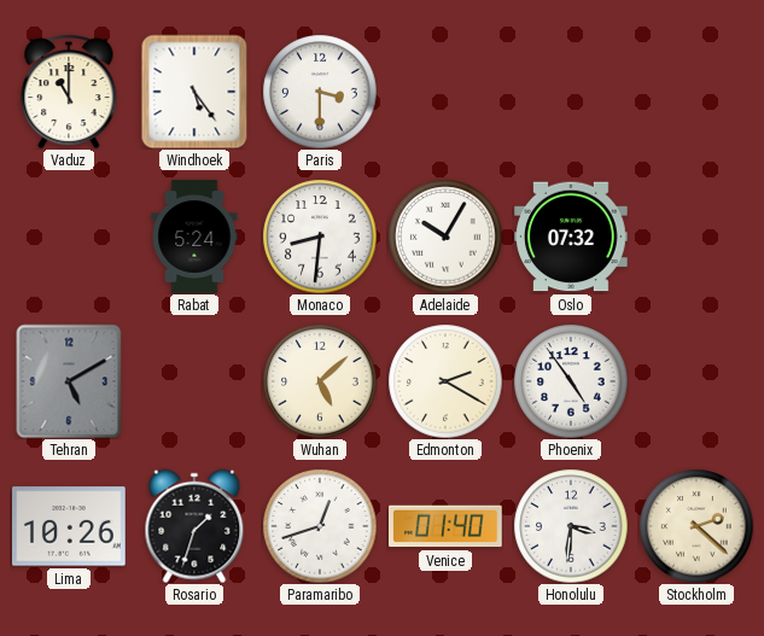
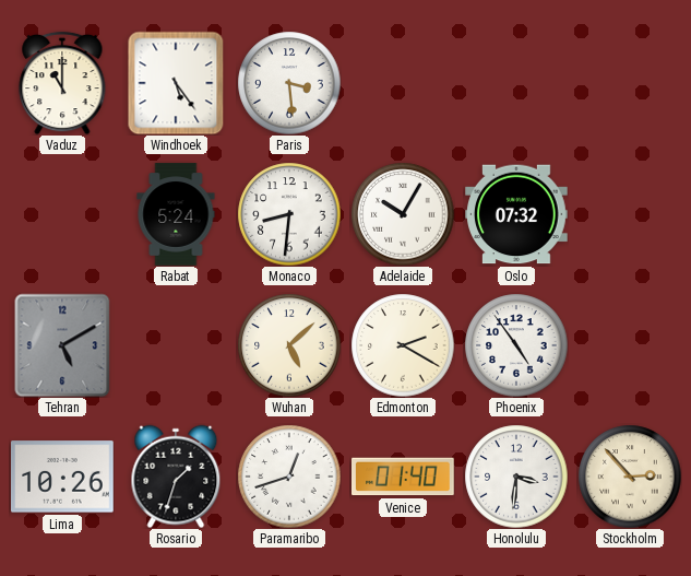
Paris: 3:30 -> 3:29
Stockholm: 2:22 -> 2:53
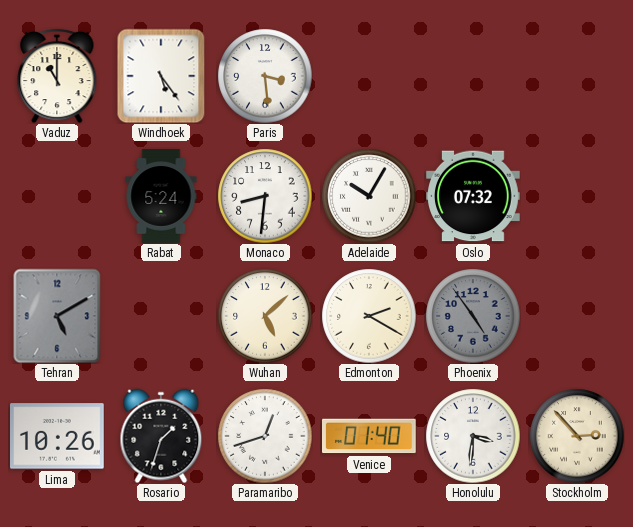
Phoenix dial: white -> grey
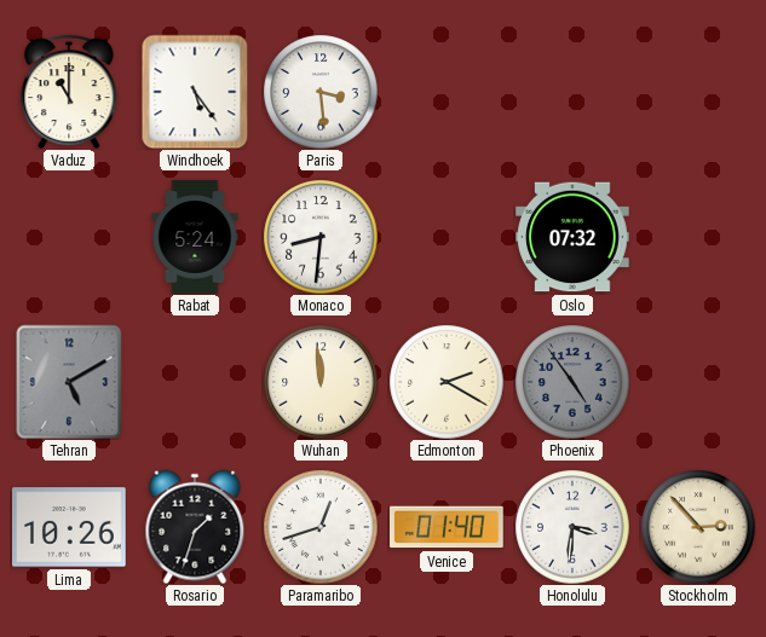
Adelaide: 10:05 -> none
Wuhan: 5:08 -> 11:59
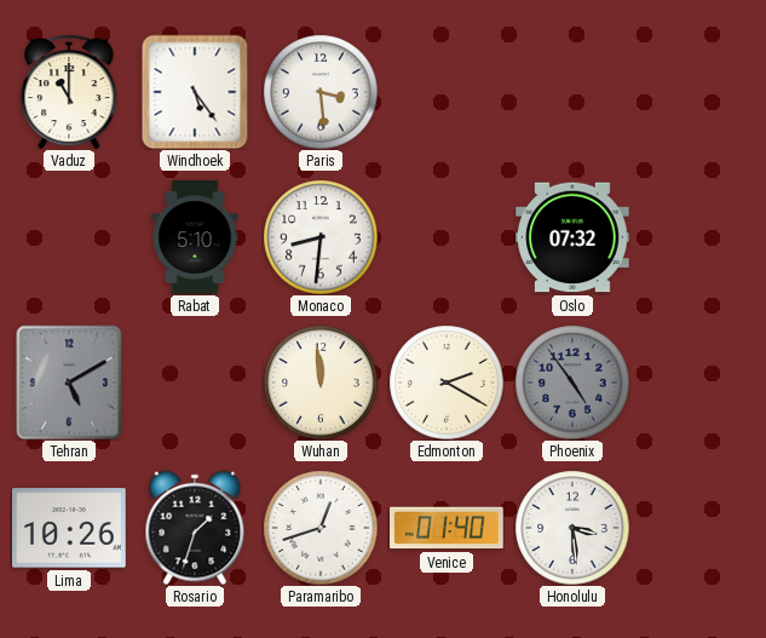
Rabat: 5:24 -> 5:10
Honolulu: 3:31 -> 3:29
Stockholm: 2:53 -> none
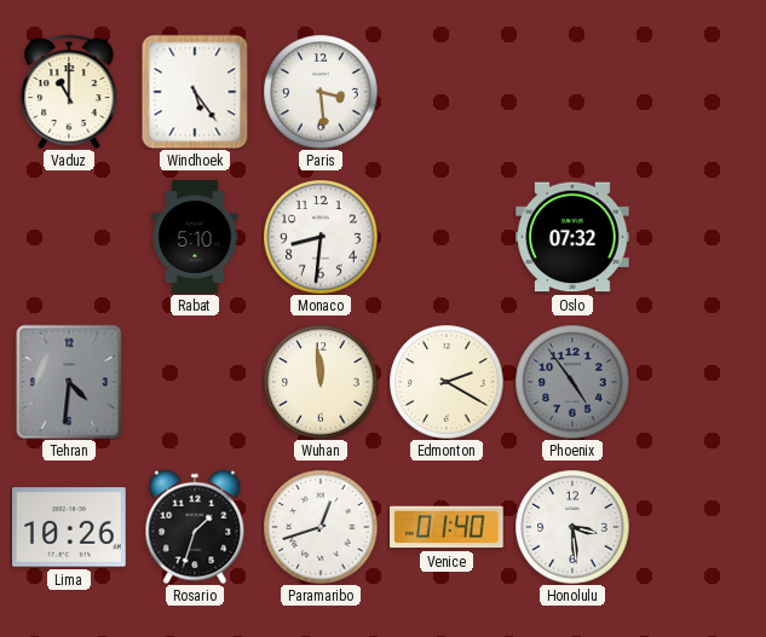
Tehran: 5:10 -> 4:31
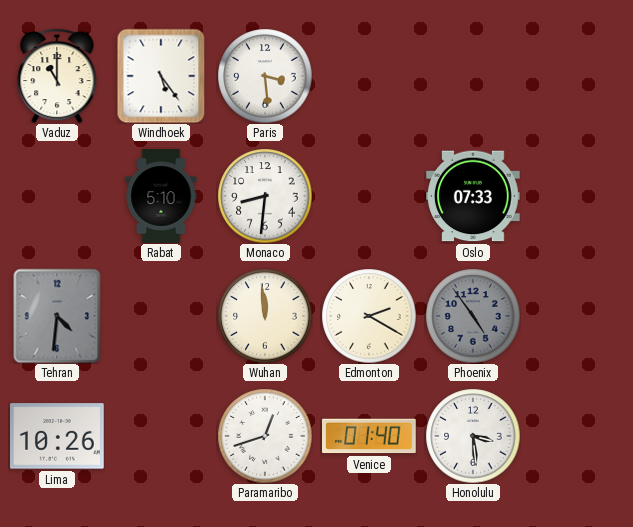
Oslo: 07:32 -> 07:33
Rosario: 1:33 -> none
